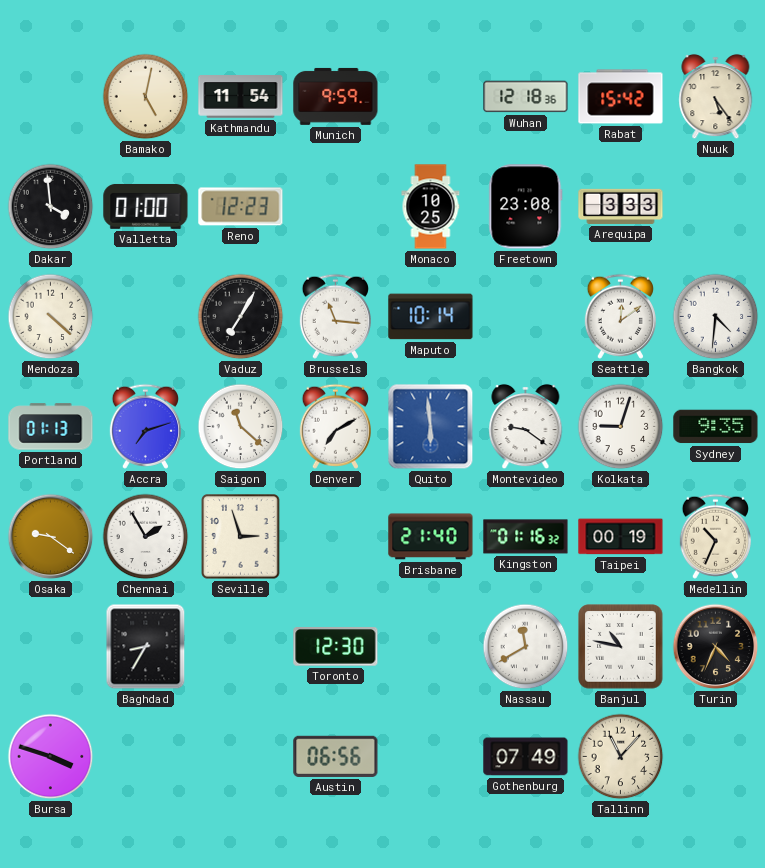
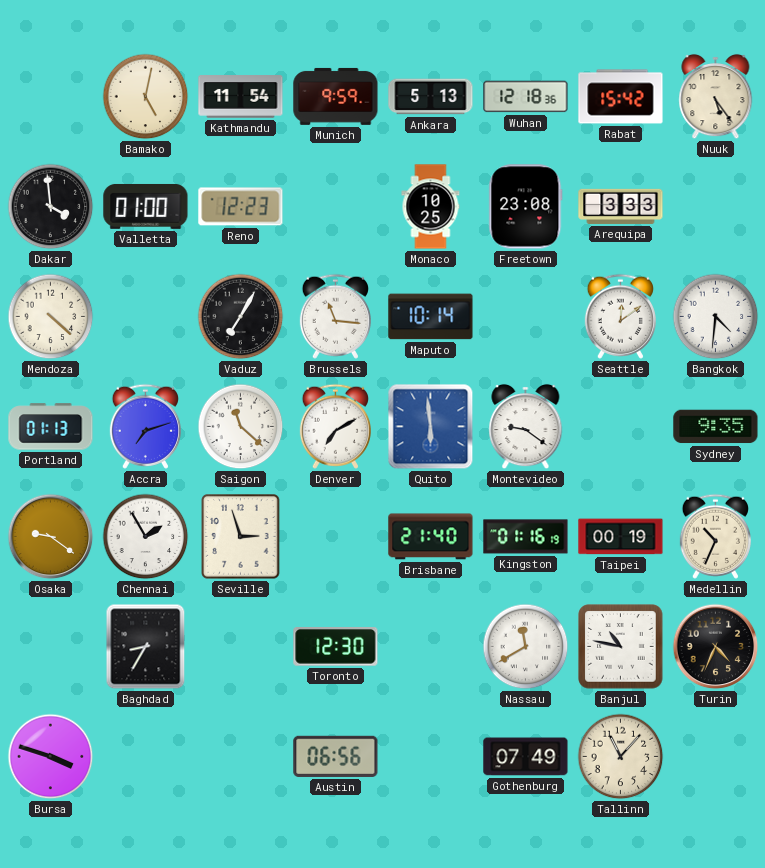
Ankara: none -> 5:13
Kolkata: 9:03 -> none
Kingston: 01:16:32 -> 01:16:19
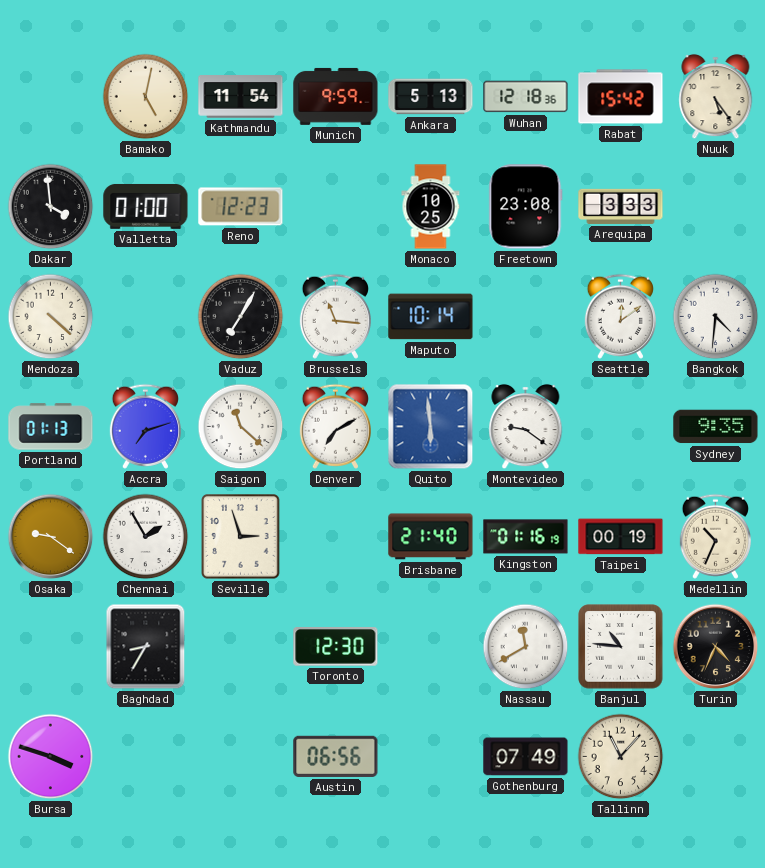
Banjul: 10:47 -> 10:46
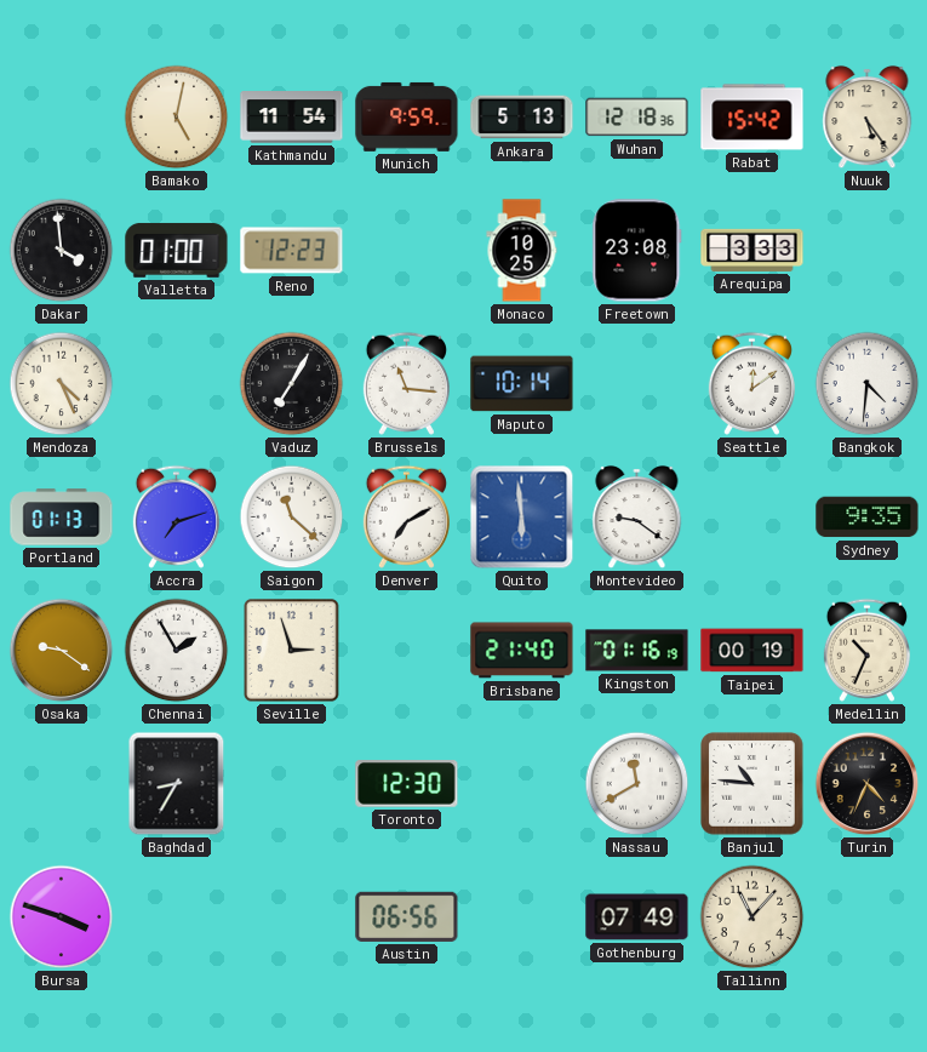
Mendoza: 4:22 -> 4:26
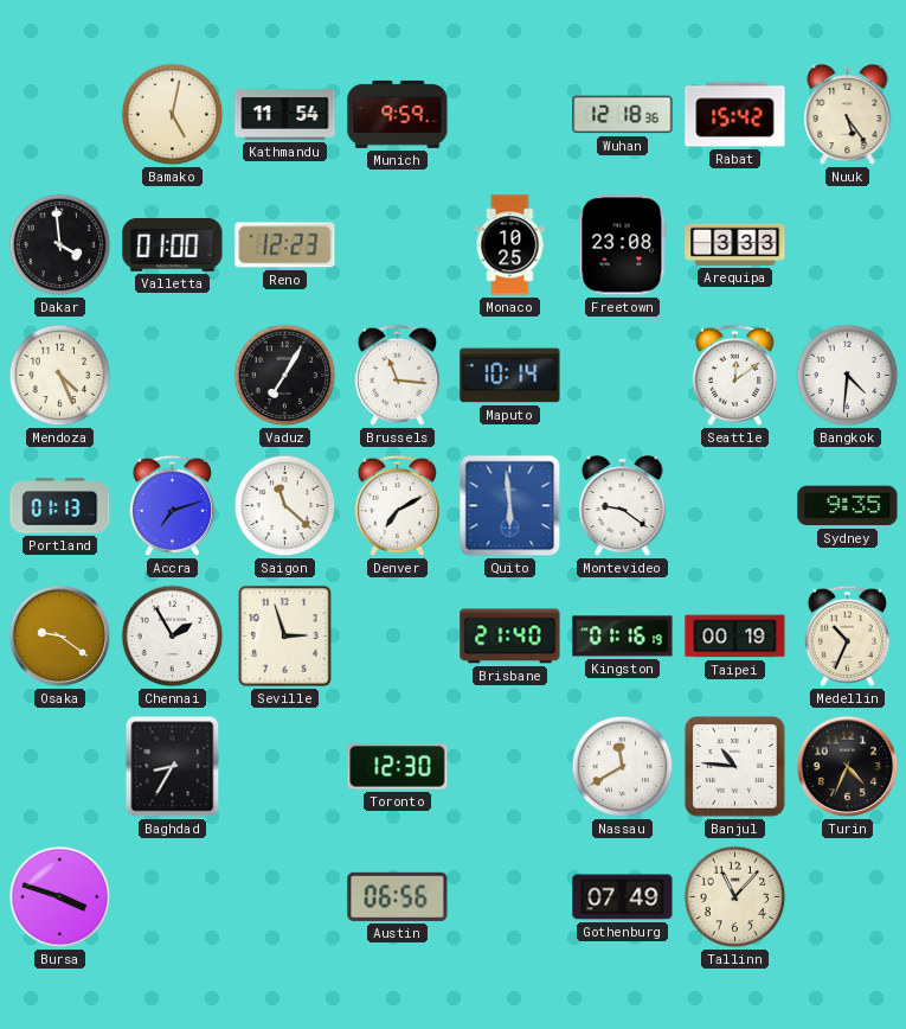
Ankara: 5:13 -> none
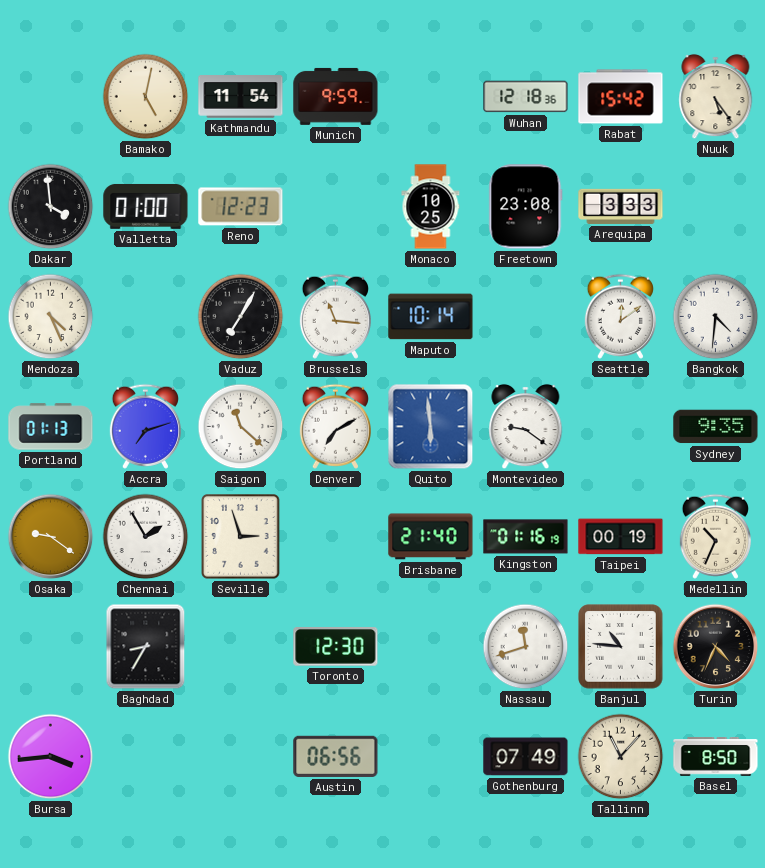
Nassau: 11:40 -> 11:42
Bursa: 3:48 -> 3:44
Basel: none -> 8:50
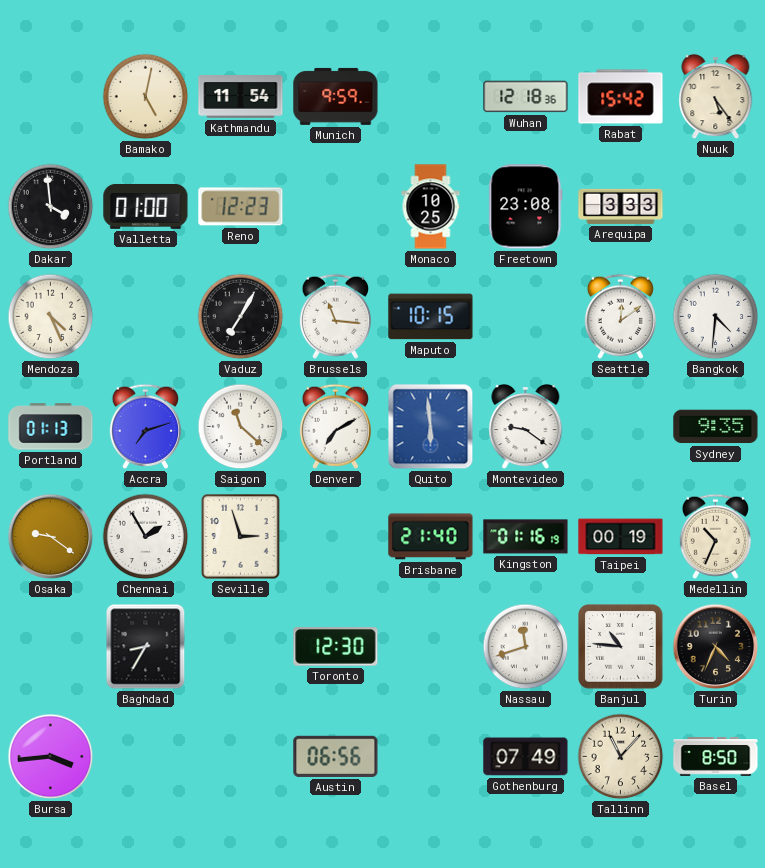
Maputo: 10:14 -> 10:15
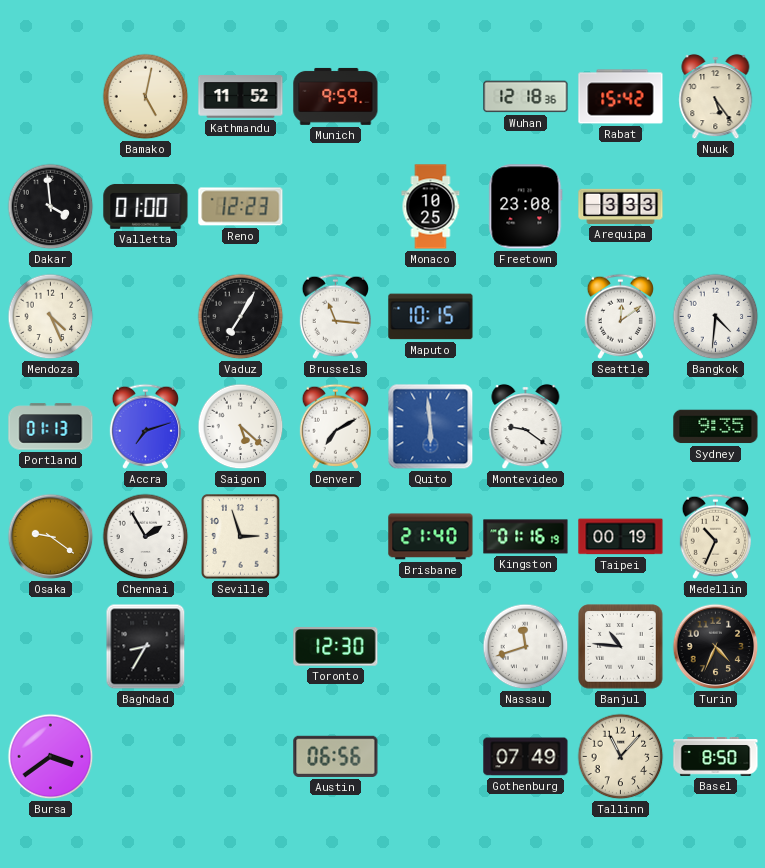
Kathmandu: 11:54 -> 11:52
Saigon: 11:22 -> 5:22
Bursa: 3:44 -> 3:39
